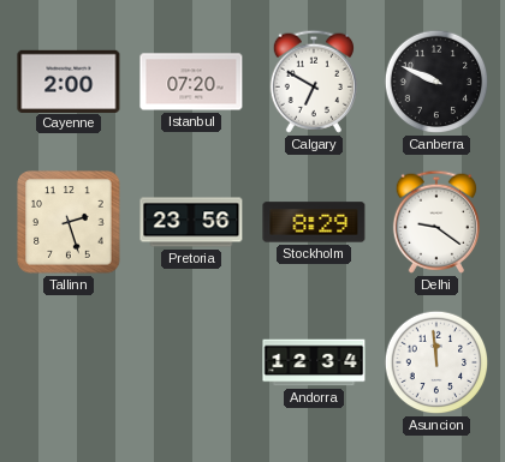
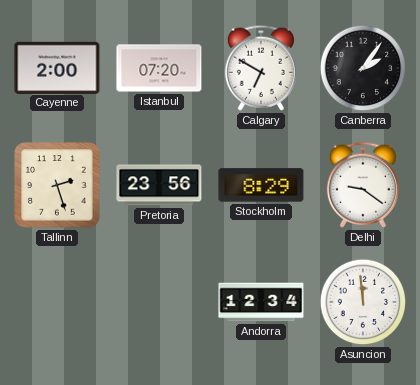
Canberra: 9:49 -> 2:06
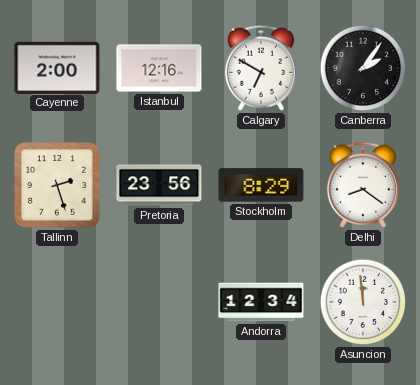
Istanbul: 07:20 -> 12:16
Delhi: 9:21 -> 8:21
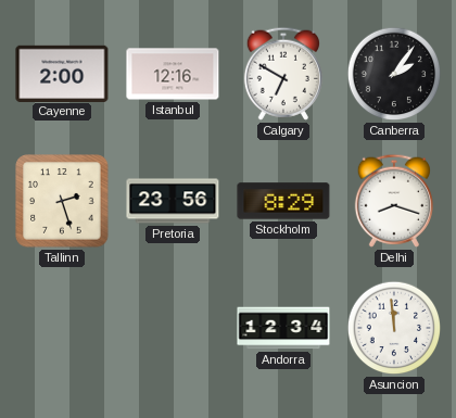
Delhi: 8:21 -> 8:18
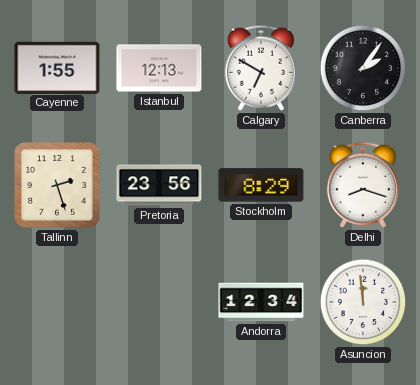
Cayenne: 2:00 -> 1:55
Istanbul: 12:16 -> 12:13
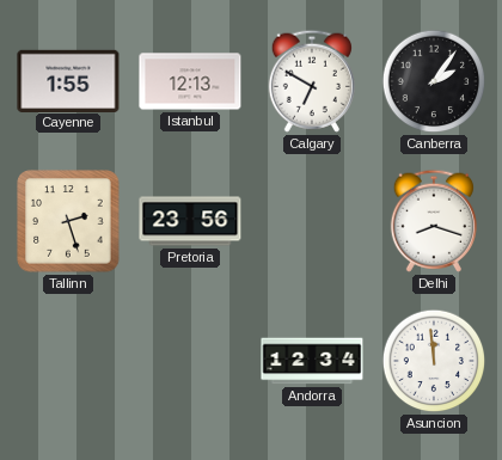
Stockholm: 8:29 -> none
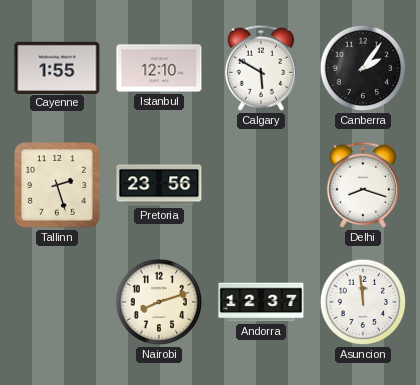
Istanbul: 12:13 -> 12:10
Calgary: 6:50 -> 5:50
Nairobi: none -> 8:12
Andorra: 12:34 -> 12:37
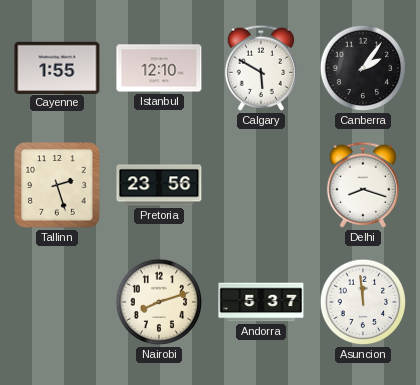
Andorra: 12:37 -> 5:37
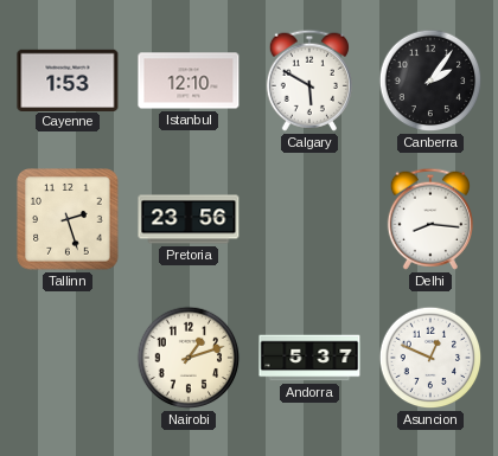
Cayenne: 1:55 -> 1:53
Delhi: 8:18 -> 8:16
Nairobi: 8:12 -> 1:12
Asuncion: 11:59 -> 12:49
